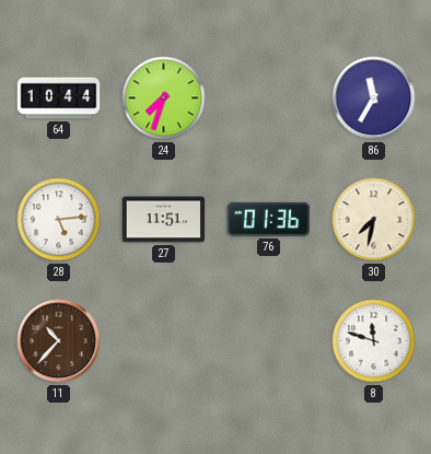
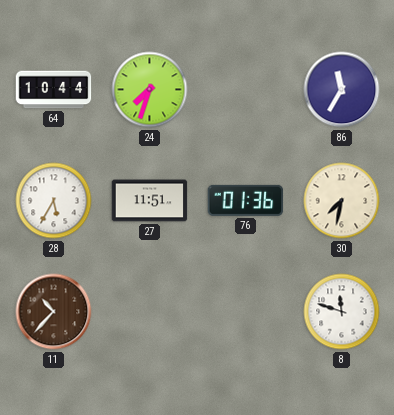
28: 5:14 -> 5:35
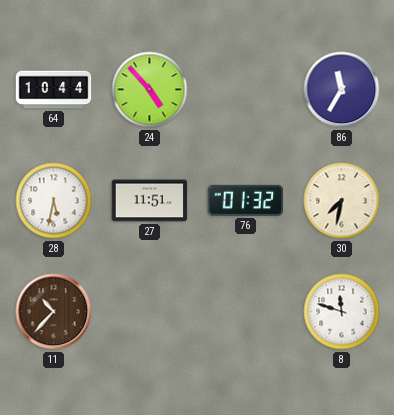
24: 7:33 -> 4:53
28: 5:35 -> 5:32
76: 01:36 -> 01:32
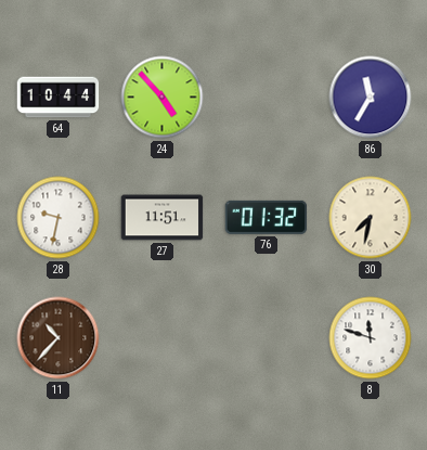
28: 5:32 -> 9:32
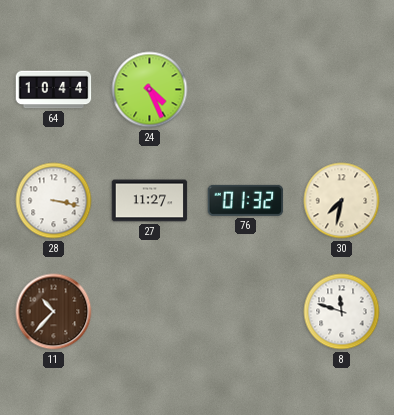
24: 4:53 -> 4:26
86: 11:35 -> none
28: 9:32 -> 3:17
27: 11:51 -> 11:27
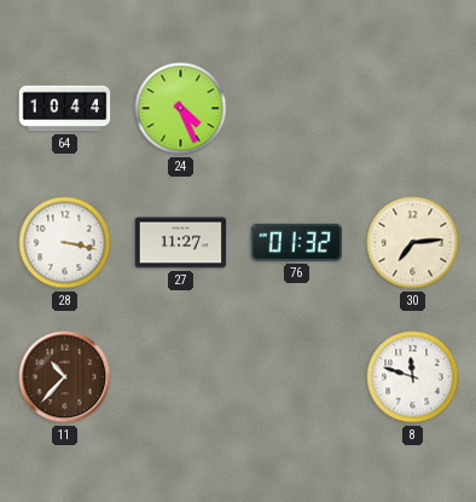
30: 7:32 -> 7:14
